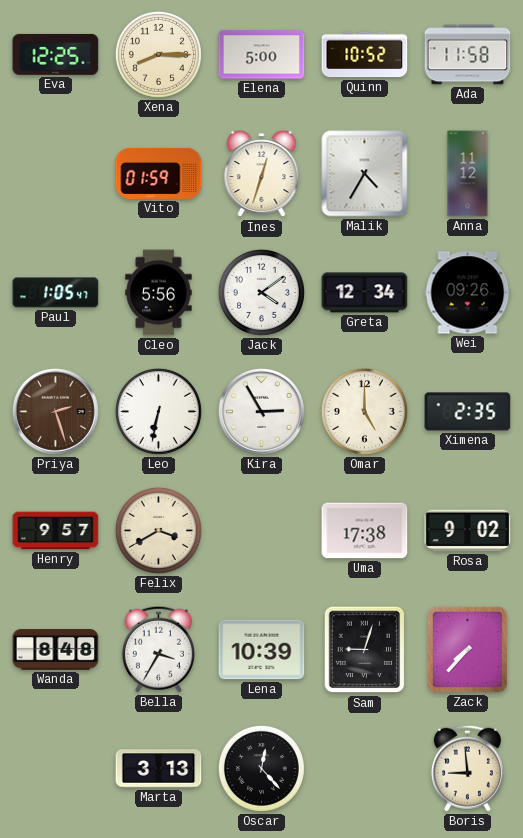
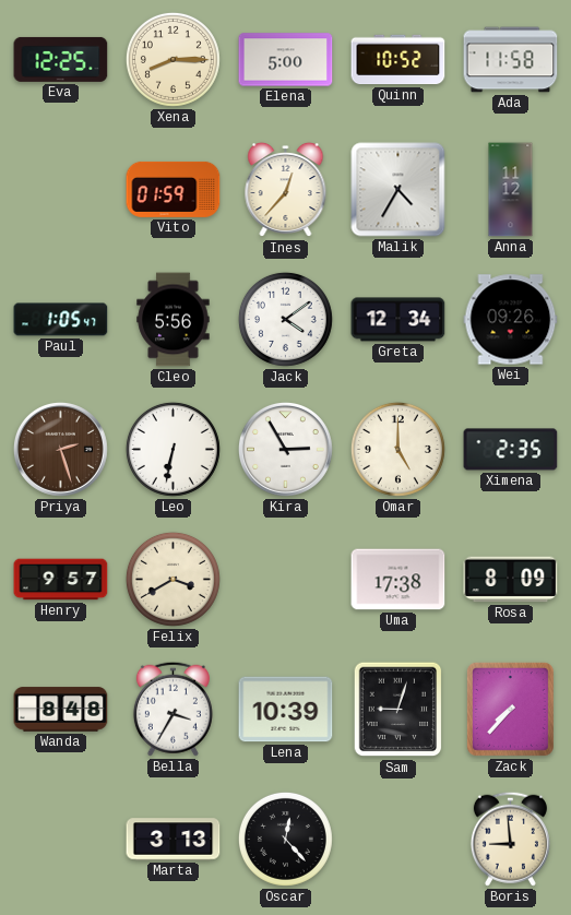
Ines: 12:33 -> 12:37
Rosa: 9:02 -> 8:09
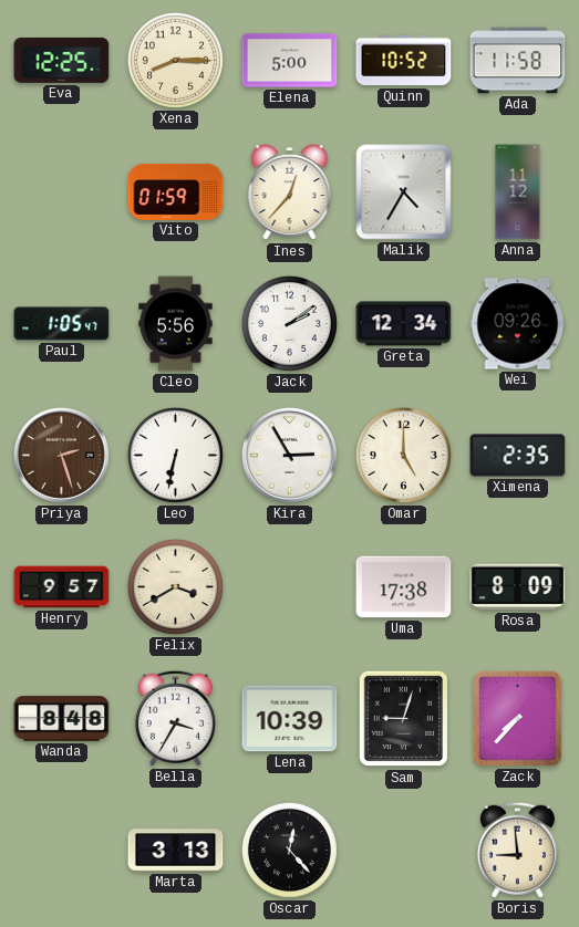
Jack: 4:09 -> 2:09
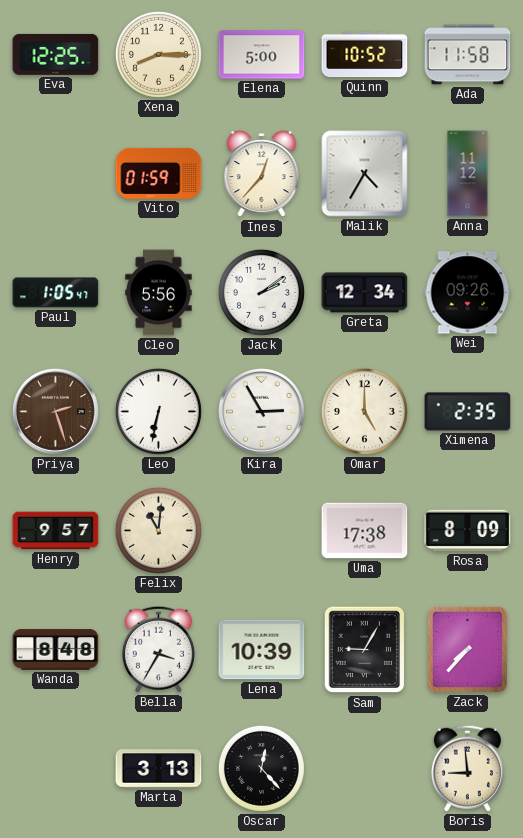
Felix: 3:40 -> 11:01
Sam: 9:03 -> 9:05
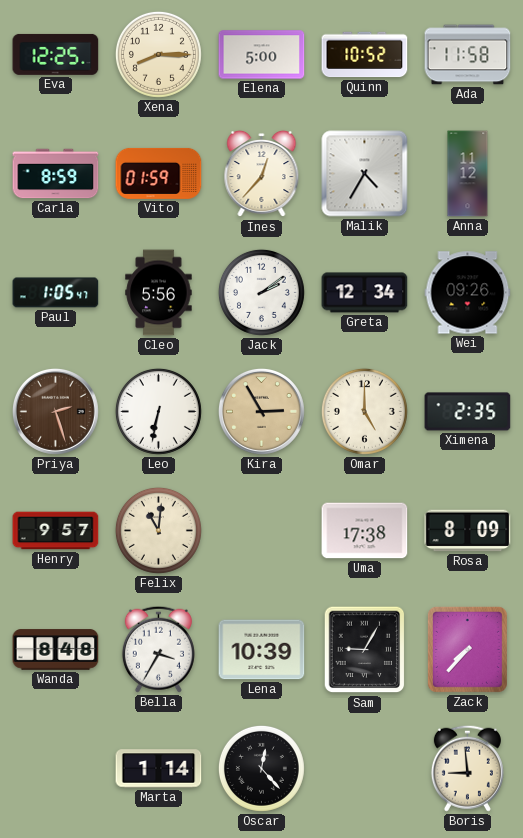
Carla: none -> 8:59
Kira dial: white -> champagne
Marta: 3:13 -> 1:14
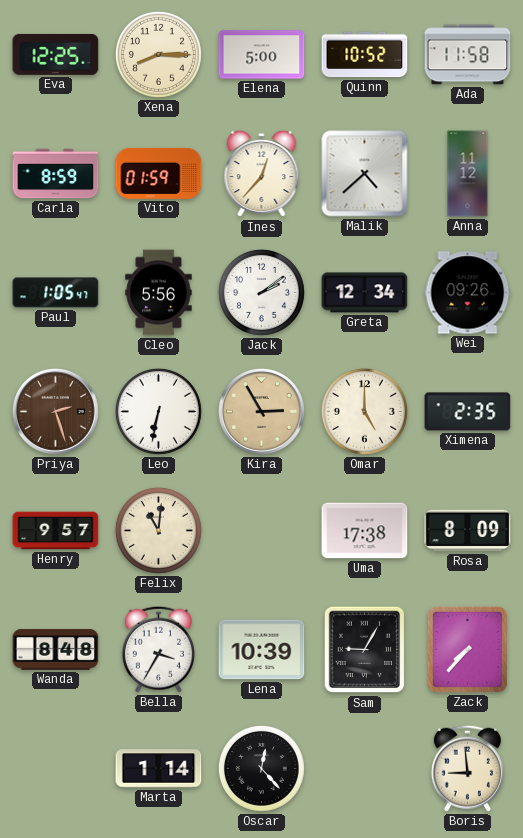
Malik: 4:35 -> 4:38
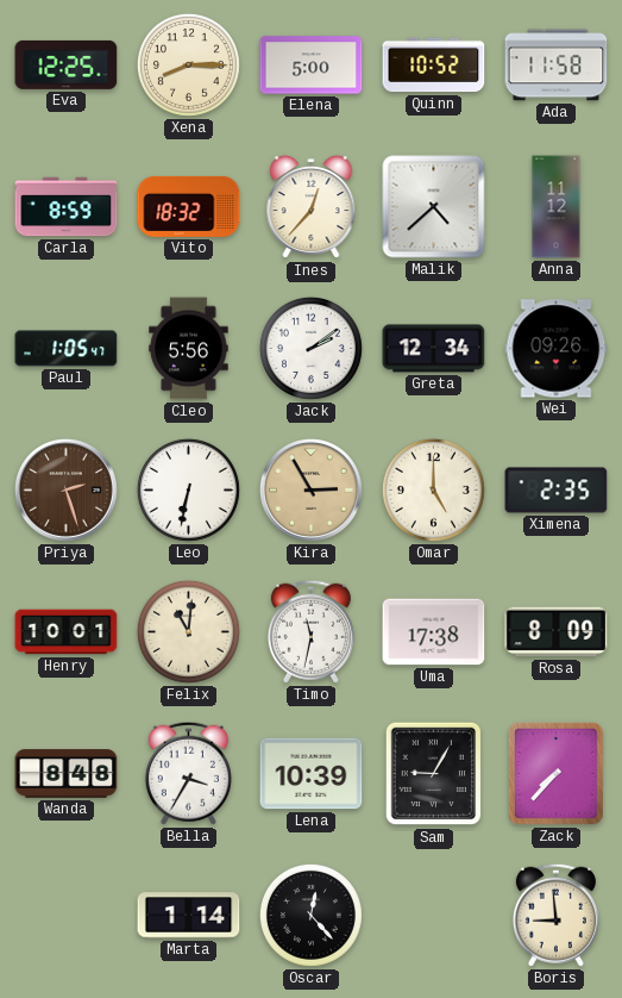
Vito: 01:59 -> 18:32
Henry: 9:57 -> 10:01
Timo: none -> 11:32
